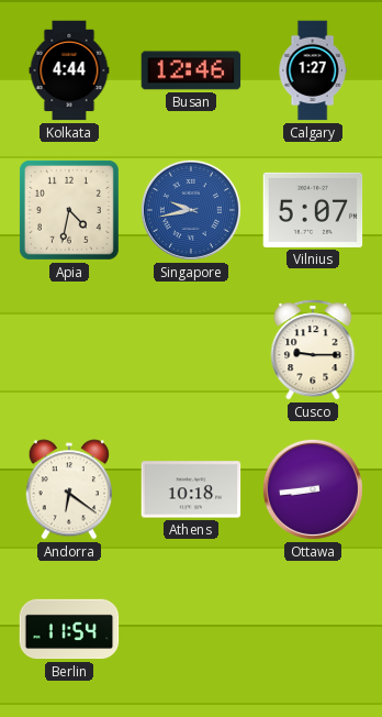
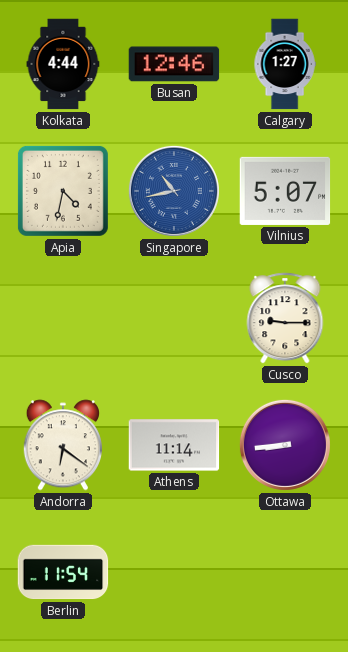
Singapore: 9:43 -> 10:43
Athens: 10:18 -> 11:14
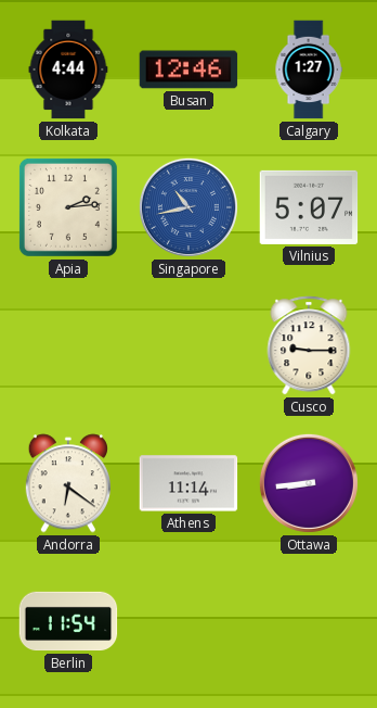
Apia: 4:32 -> 2:14
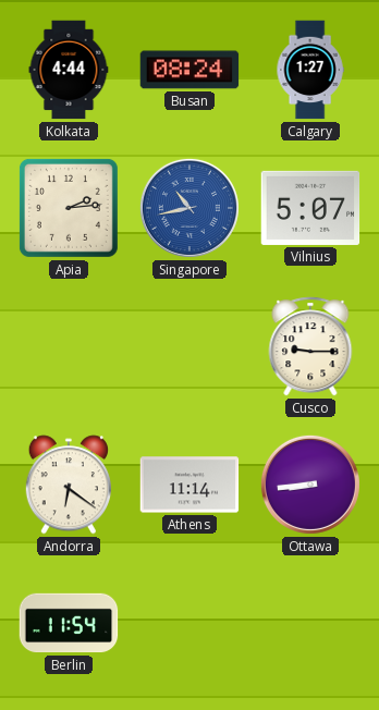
Busan: 12:46 -> 08:24
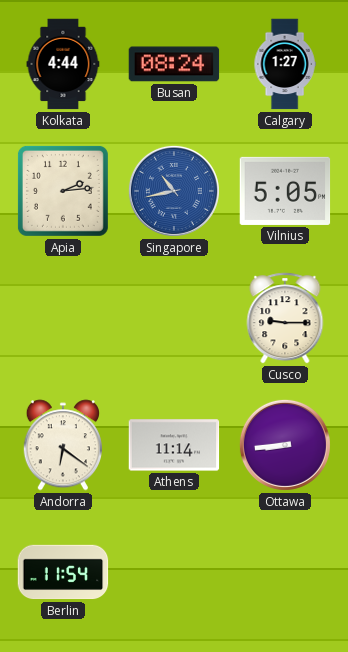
Vilnius: 5:07 -> 5:05
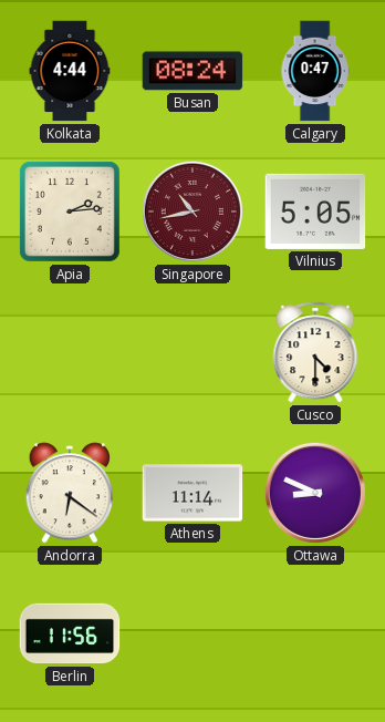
Calgary: 1:27 -> 0:47
Singapore dial: blue -> burgundy
Cusco: 9:15 -> 4:30
Ottawa: 8:44 -> 8:49
Berlin: 11:54 -> 11:56
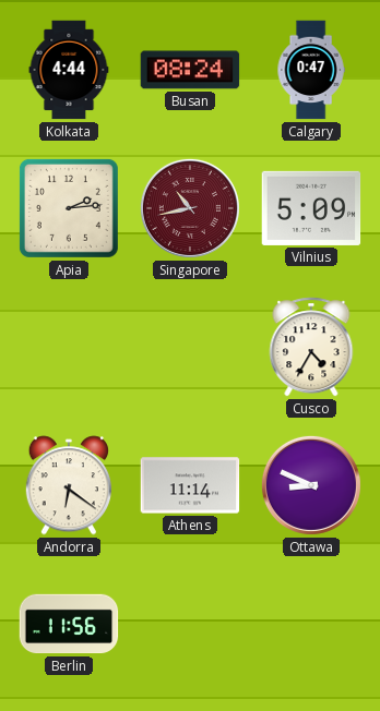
Vilnius: 5:05 -> 5:09
Cusco: 4:30 -> 4:35
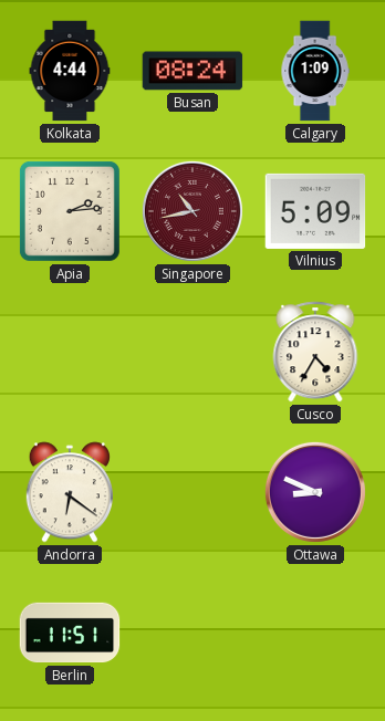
Calgary: 0:47 -> 1:09
Athens: 11:14 -> none
Berlin: 11:56 -> 11:51
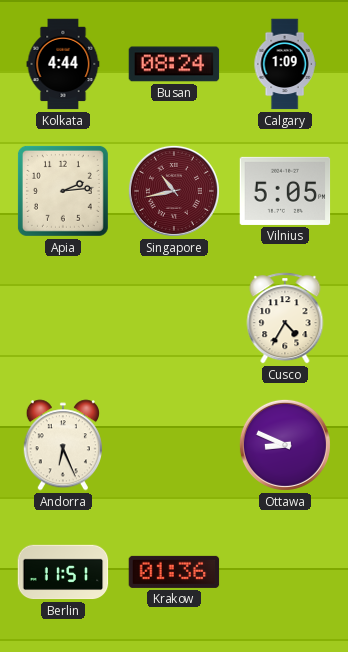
Vilnius: 5:09 -> 5:05
Andorra: 6:21 -> 6:26
Krakow: none -> 01:36
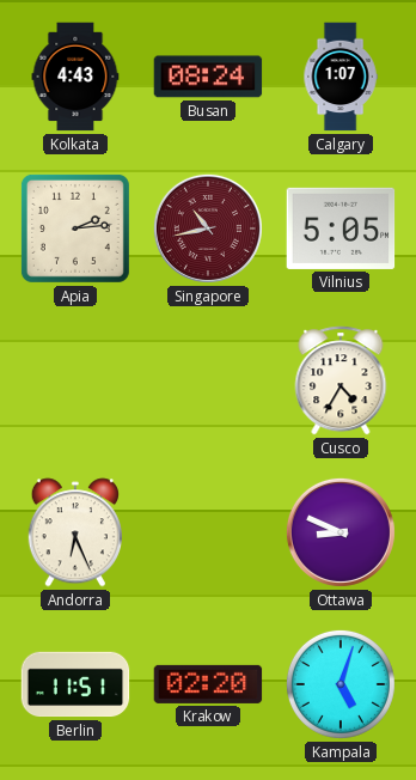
Kolkata: 4:44 -> 4:43
Calgary: 1:09 -> 1:07
Krakow: 01:36 -> 02:20
Kampala: none -> 5:03
